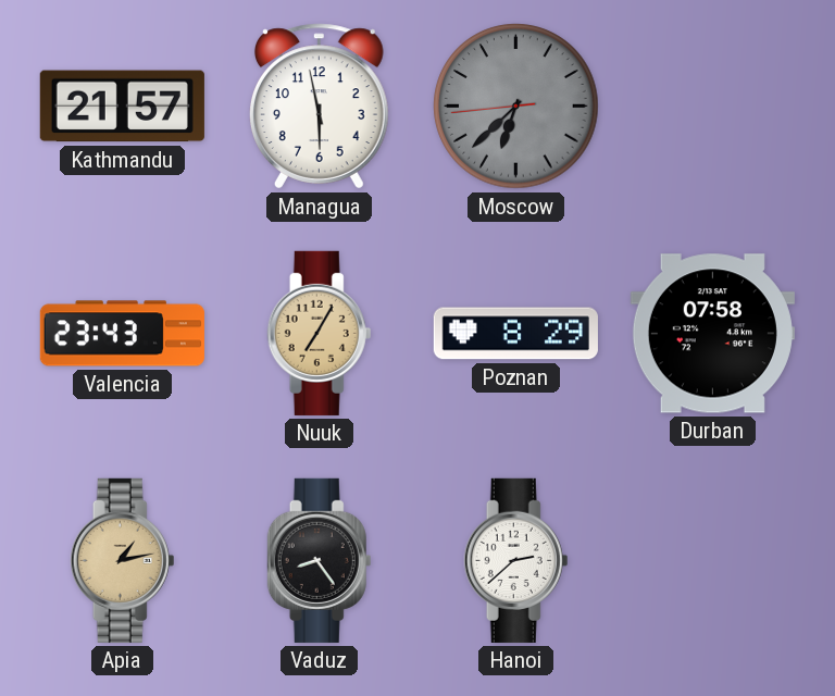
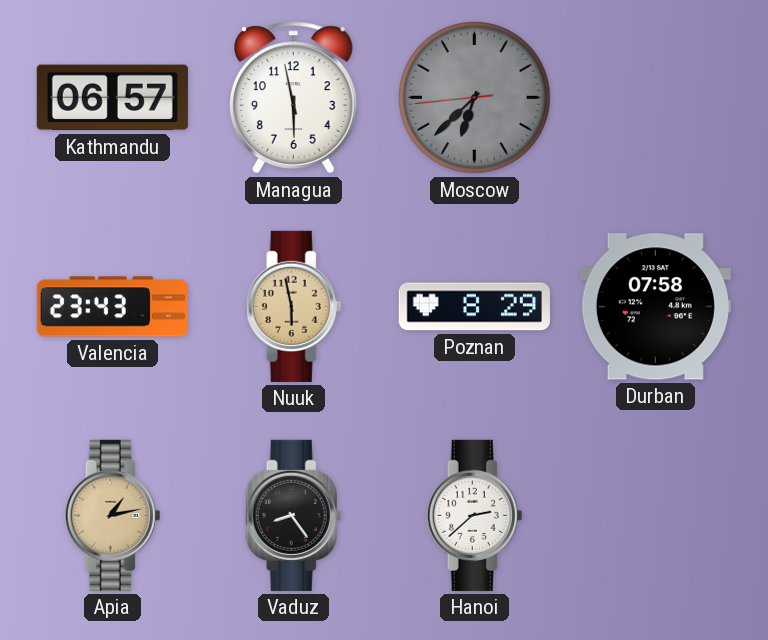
Kathmandu: 21:57 -> 06:57
Nuuk: 7:05 -> 5:58
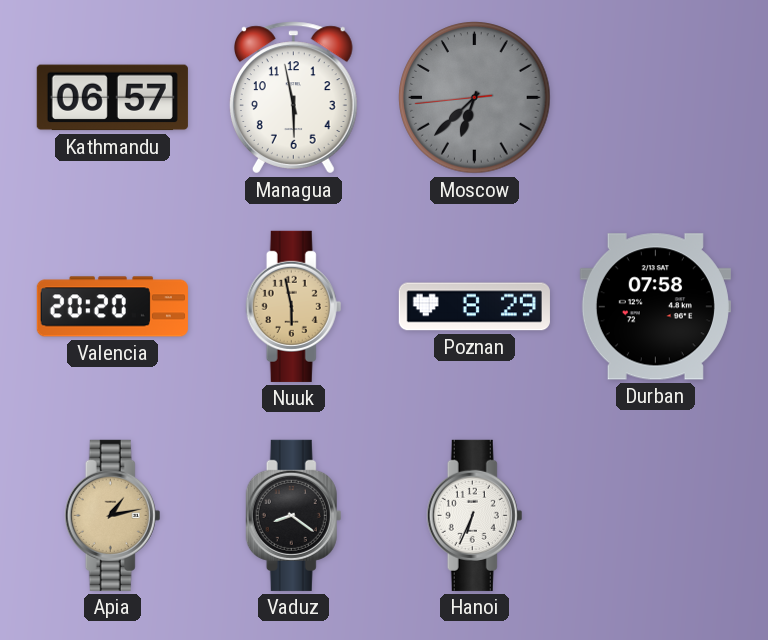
Valencia: 23:43 -> 20:20
Vaduz: 8:24 -> 8:21
Hanoi: 2:38 -> 6:34
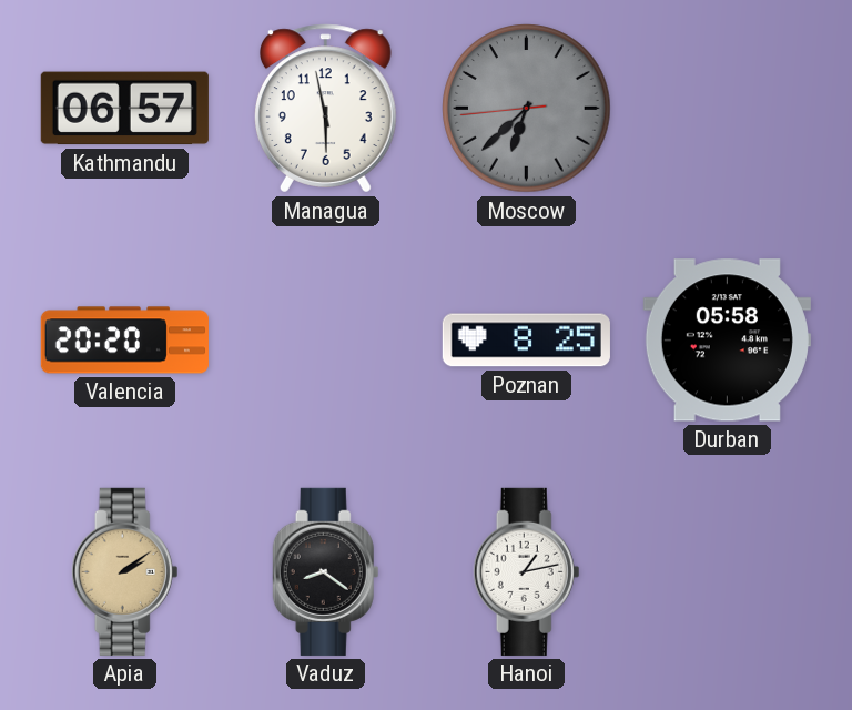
Nuuk: 5:58 -> none
Poznan: 8:29 -> 8:25
Durban: 07:58 -> 05:58
Apia: 1:13 -> 2:09
Hanoi: 6:34 -> 1:13
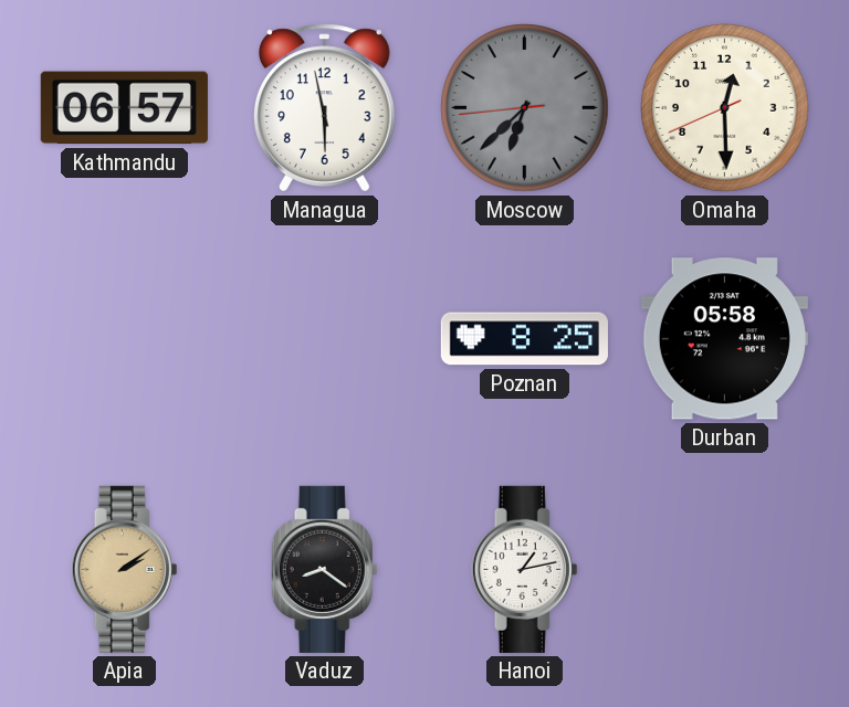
Omaha: none -> 12:29
Valencia: 20:20 -> none
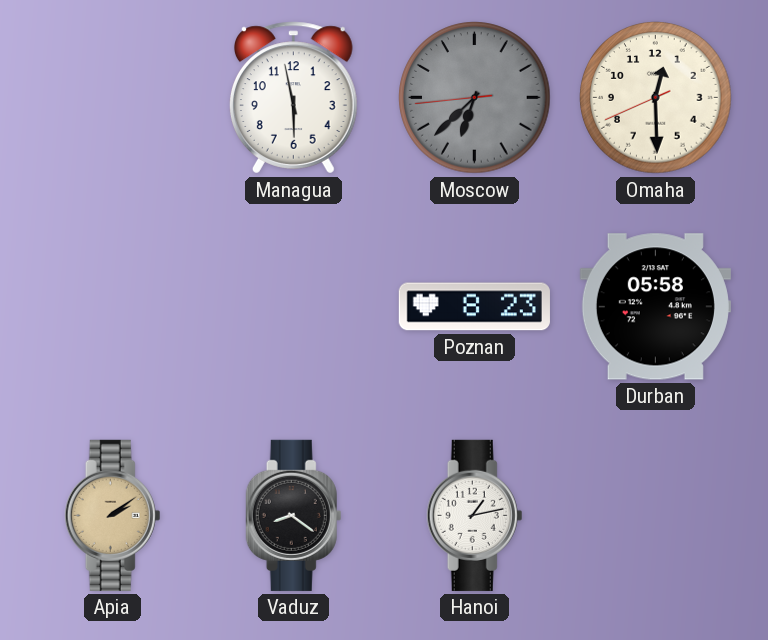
Kathmandu: 06:57 -> none
Poznan: 8:25 -> 8:23
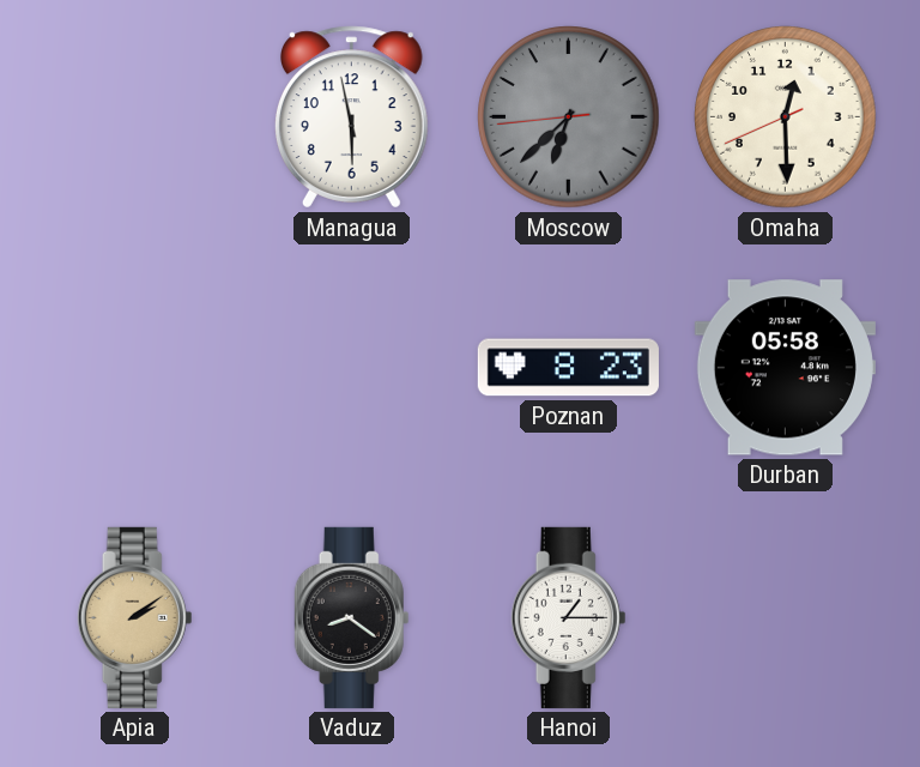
Hanoi: 1:13 -> 1:15
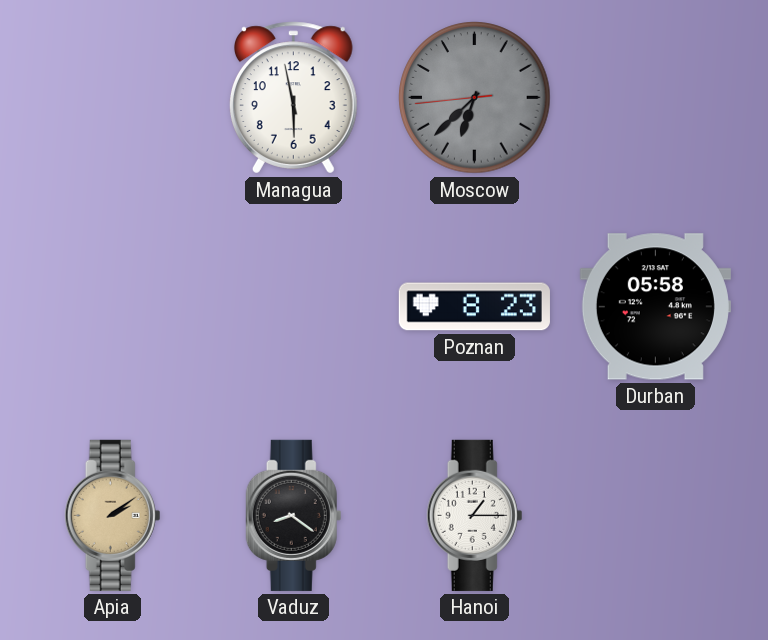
Omaha: 12:29 -> none
